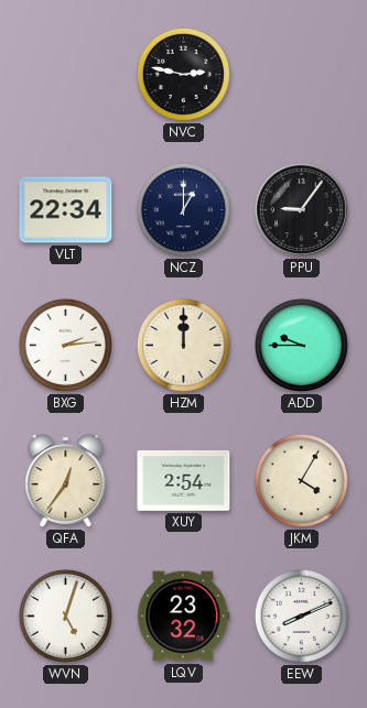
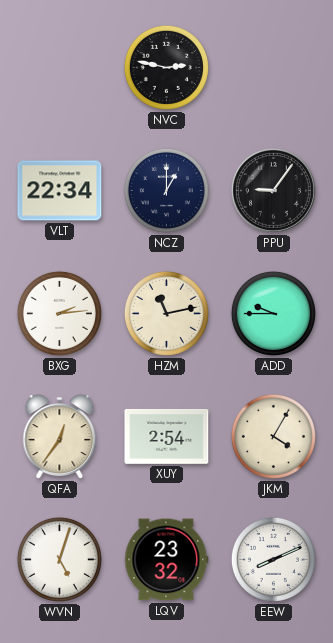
HZM: 12:00 -> 11:13
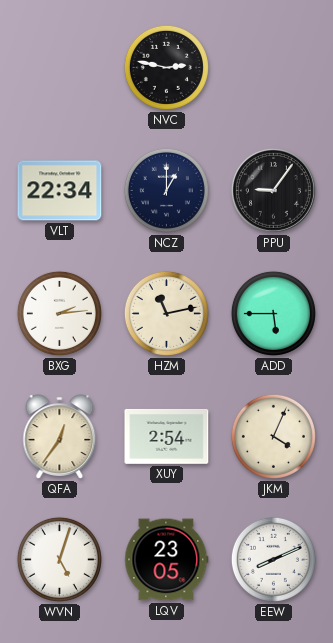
ADD: 9:45 -> 5:45
JKM: 4:05 -> 4:04
LQV: 23:32 -> 23:05
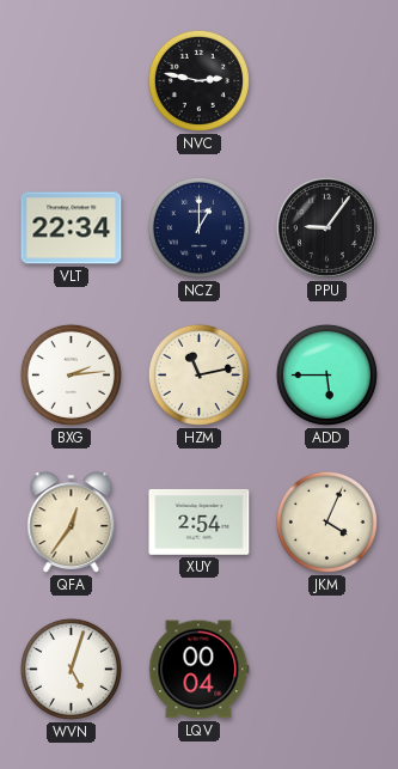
LQV: 23:05 -> 00:04
EEW: 8:11 -> none
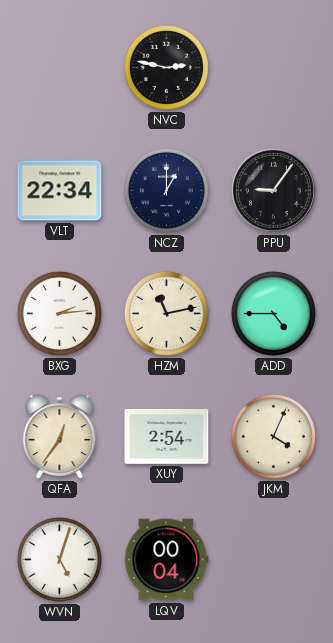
ADD: 5:45 -> 4:45
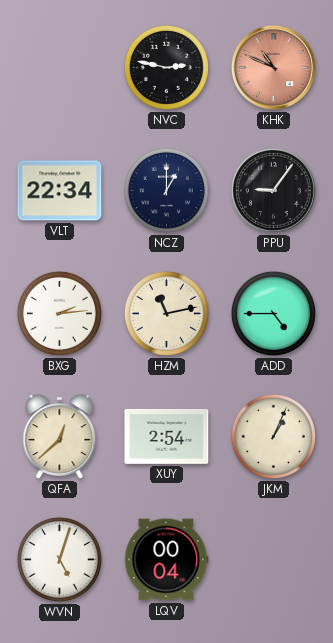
KHK: none -> 10:49
QFA: 12:36 -> 12:38
JKM: 4:04 -> 1:04
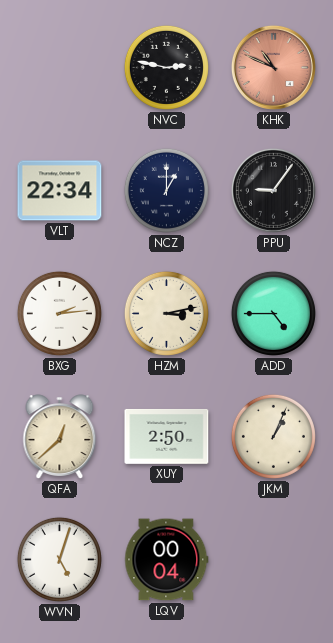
HZM: 11:13 -> 3:13
XUY: 2:54 -> 2:50
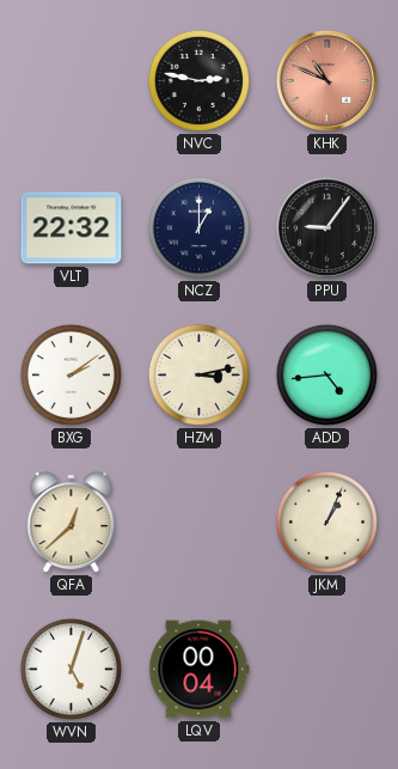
VLT: 22:34 -> 22:32
BXG: 2:14 -> 2:09
ADD: 4:45 -> 4:44
XUY: 2:50 -> none
